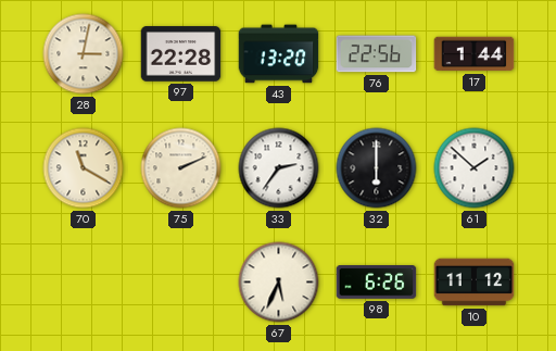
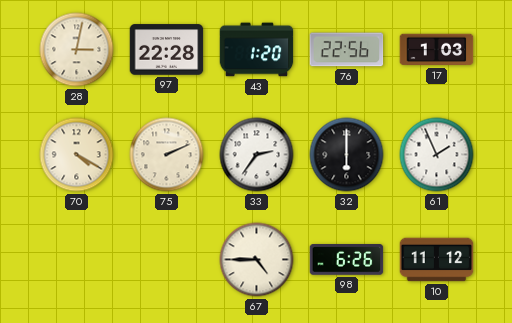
43: 13:20 -> 1:20
17: 1:44 -> 1:03
70: 11:20 -> 4:20
61: 1:52 -> 1:56
67: 5:34 -> 4:45
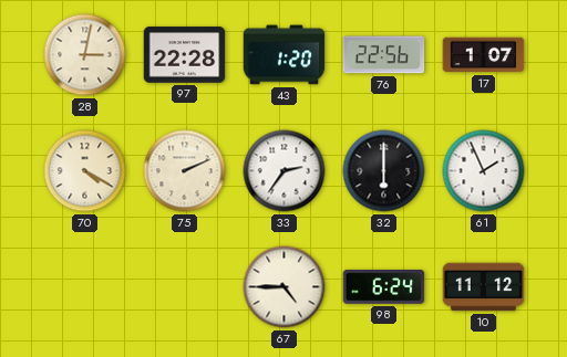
17: 1:03 -> 1:07
98: 6:26 -> 6:24
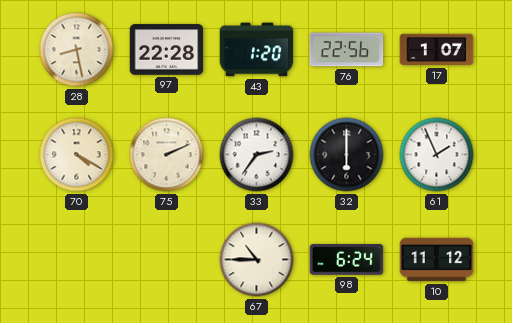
28: 3:02 -> 8:28
67: 4:45 -> 10:45
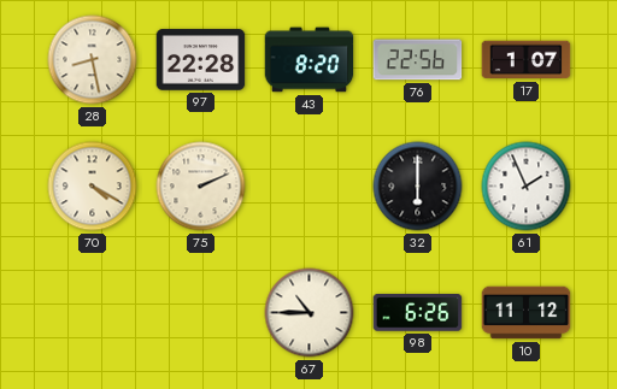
43: 1:20 -> 8:20
33: 2:36 -> none
98: 6:24 -> 6:26
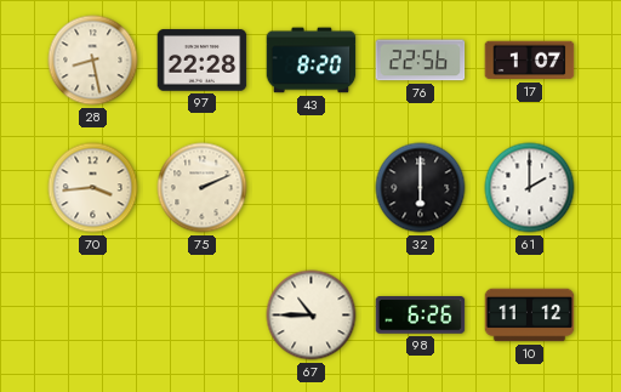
70: 4:20 -> 3:44
61: 1:56 -> 2:00
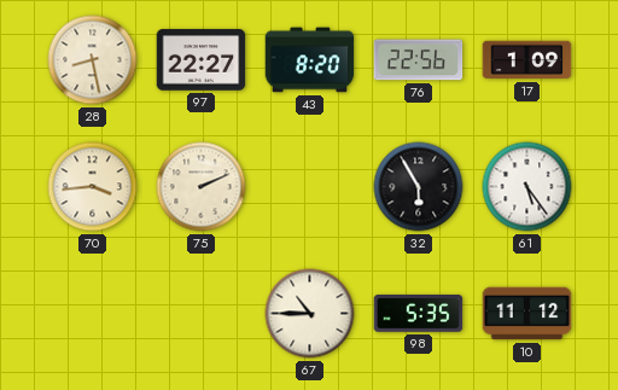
97: 22:28 -> 22:27
17: 1:07 -> 1:09
32: 6:00 -> 5:55
61: 2:00 -> 5:24
98: 6:26 -> 5:35
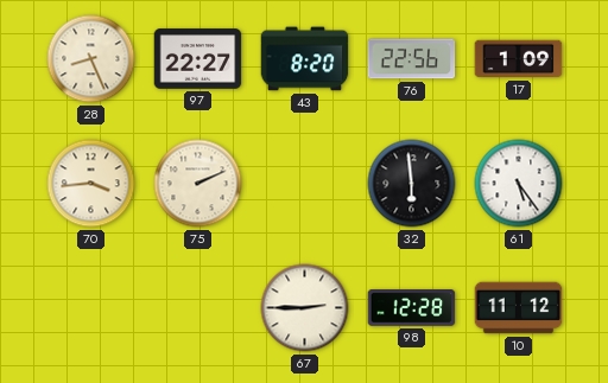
28: 8:28 -> 8:26
32: 5:55 -> 5:59
67: 10:45 -> 2:45
98: 5:35 -> 12:28
